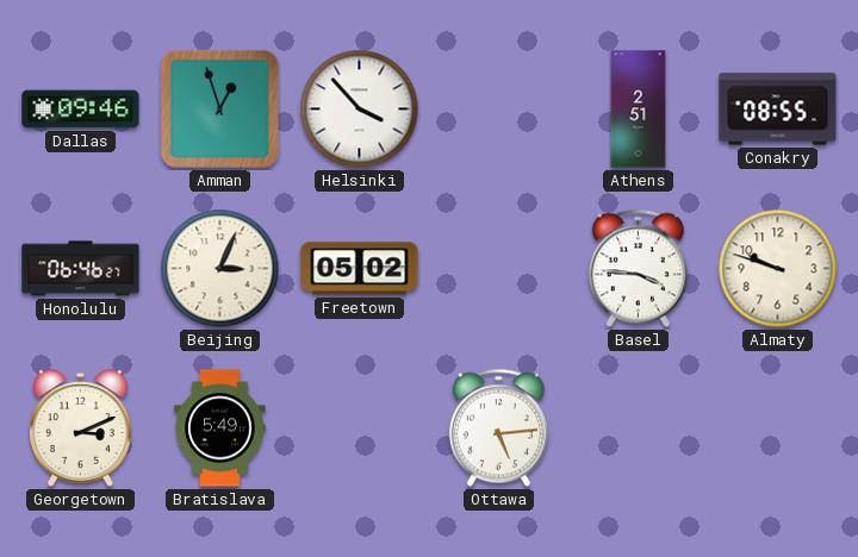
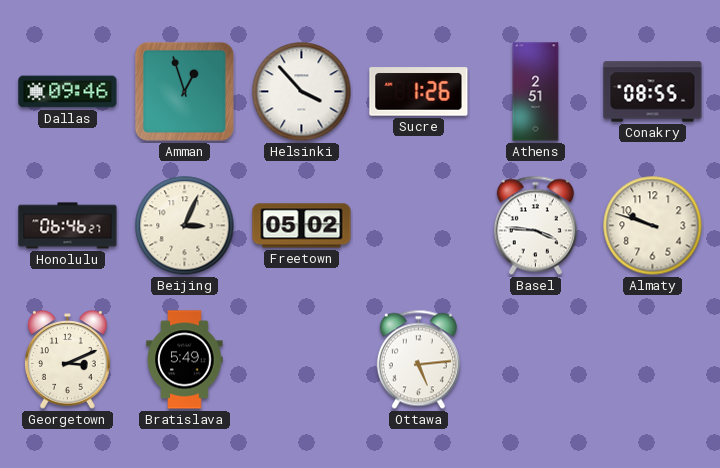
Sucre: none -> 1:26
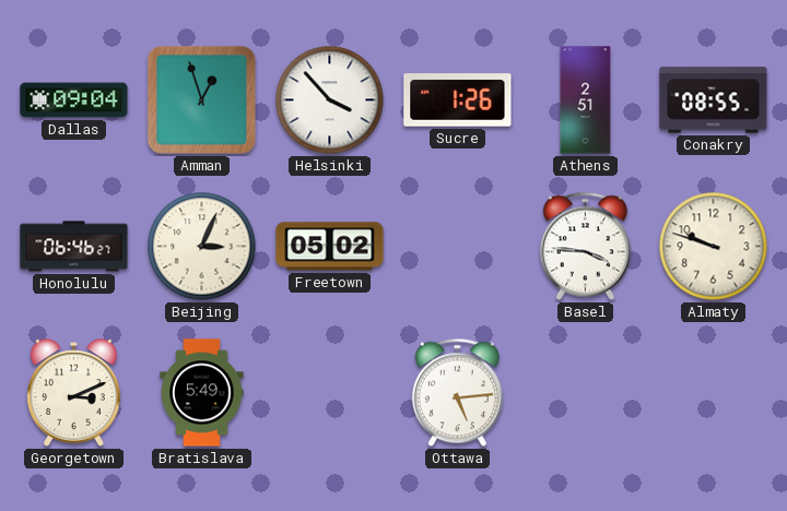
Dallas: 09:46 -> 09:04
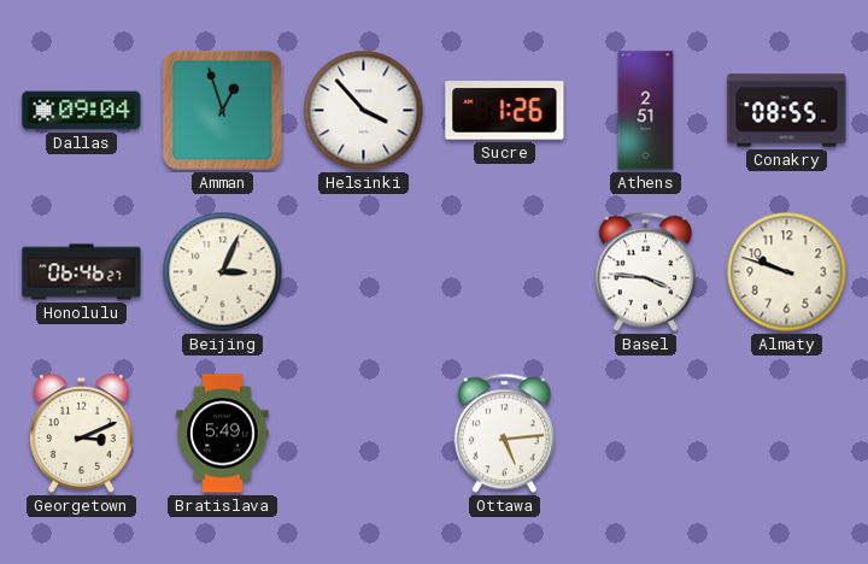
Freetown: 05:02 -> none
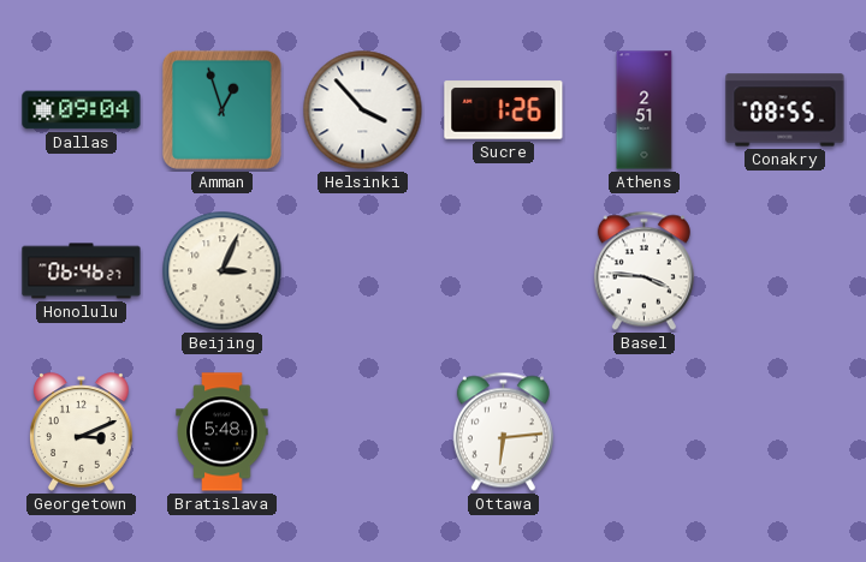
Almaty: 9:48 -> none
Bratislava: 5:49 -> 5:48
Ottawa: 5:14 -> 6:14
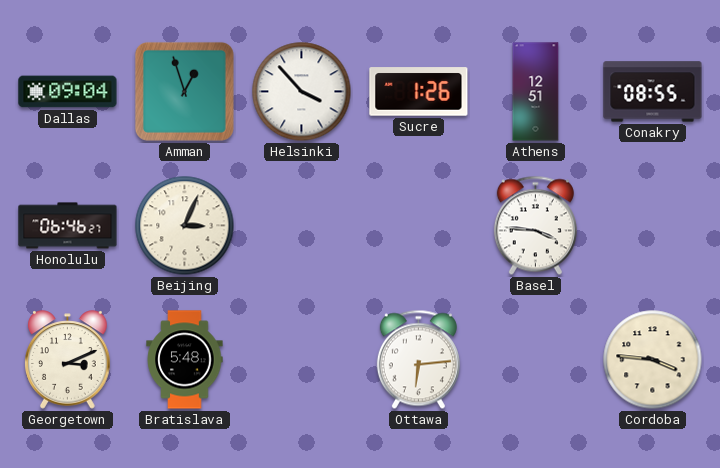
Athens: 2:51 -> 12:51
Cordoba: none -> 3:46
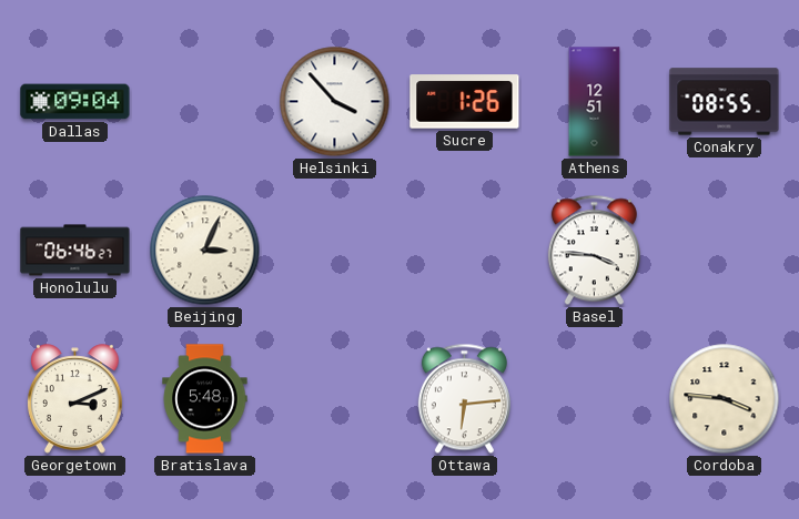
Amman: 12:57 -> none
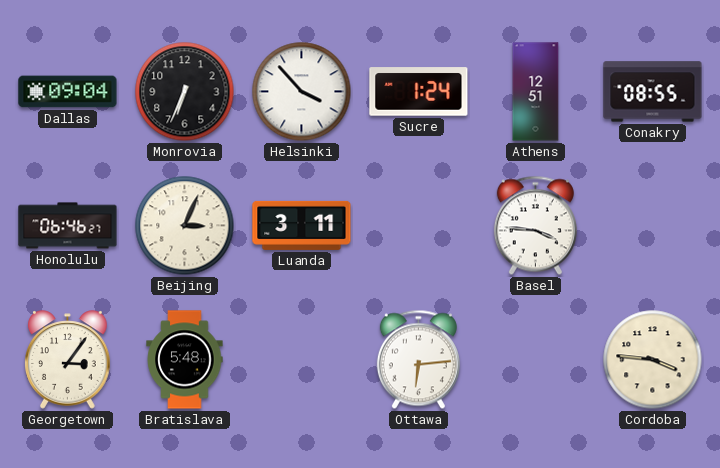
Monrovia: none -> 6:34
Sucre: 1:26 -> 1:24
Luanda: none -> 3:11
Georgetown: 3:11 -> 3:06
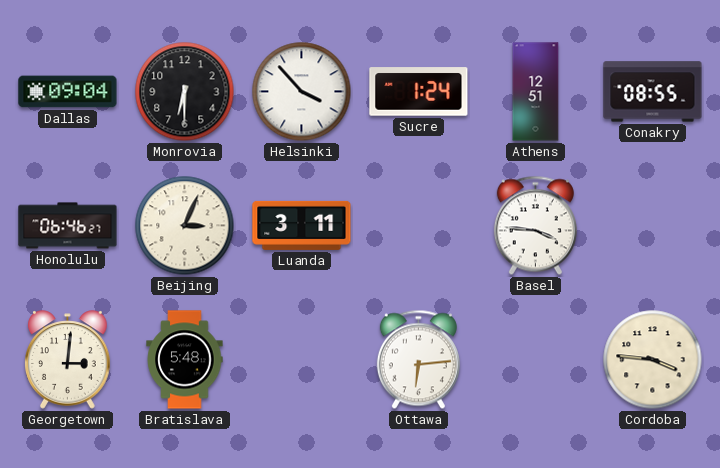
Monrovia: 6:34 -> 6:30
Georgetown: 3:06 -> 3:01
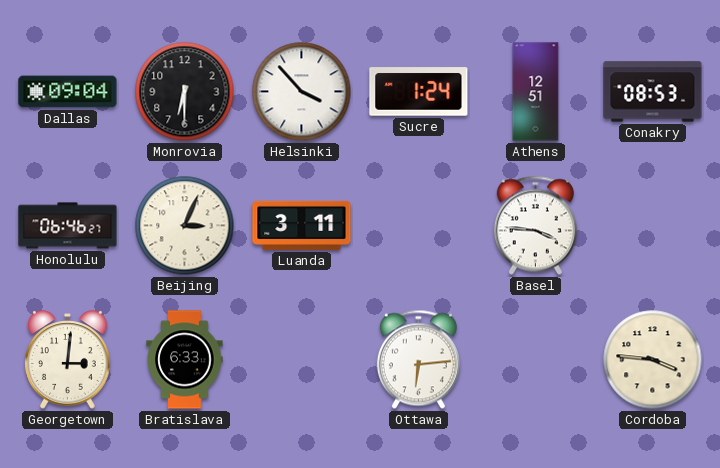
Conakry: 08:55 -> 08:53
Bratislava: 5:48 -> 6:33
